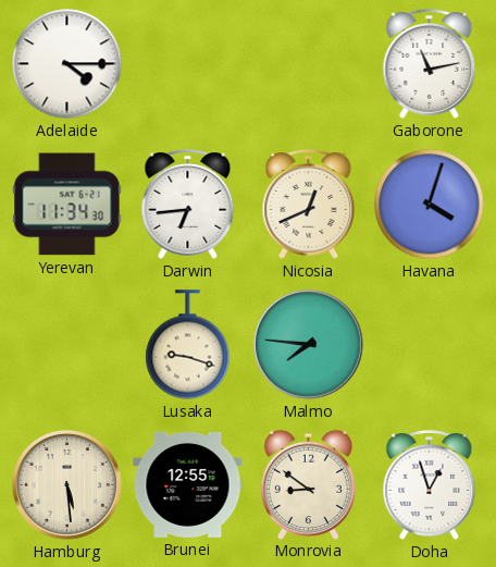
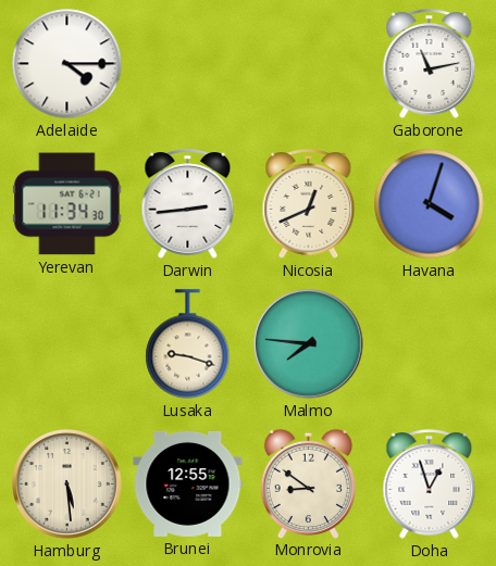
Darwin: 6:44 -> 2:44
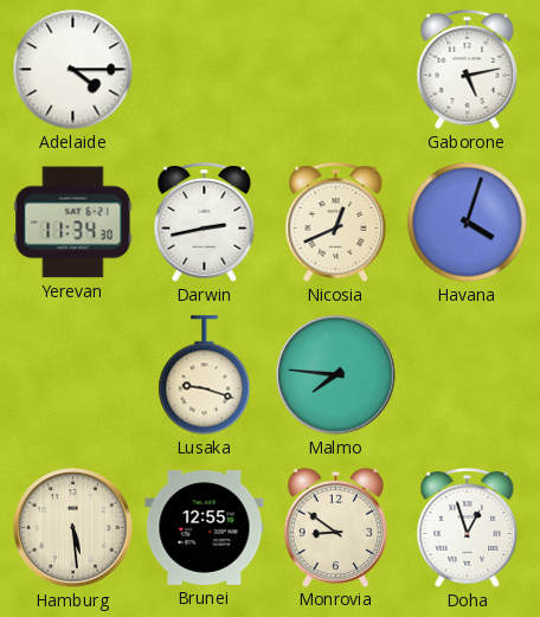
Gaborone: 11:13 -> 5:13
Darwin: 2:44 -> 2:43
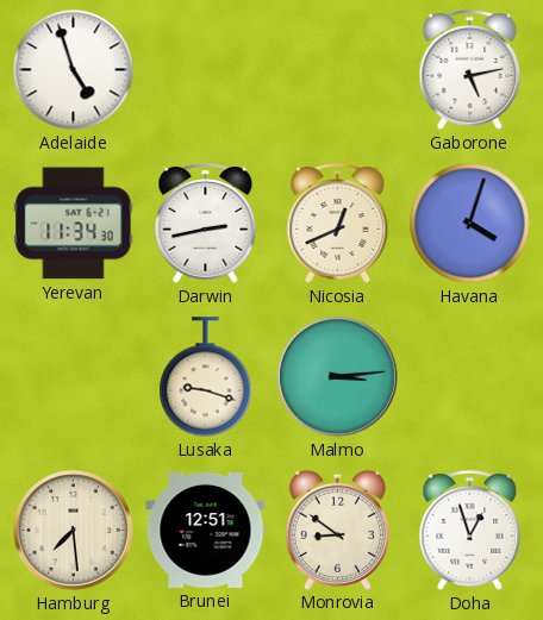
Adelaide: 4:15 -> 4:57
Malmo: 7:46 -> 3:14
Hamburg: 5:29 -> 7:29
Brunei: 12:55 -> 12:51
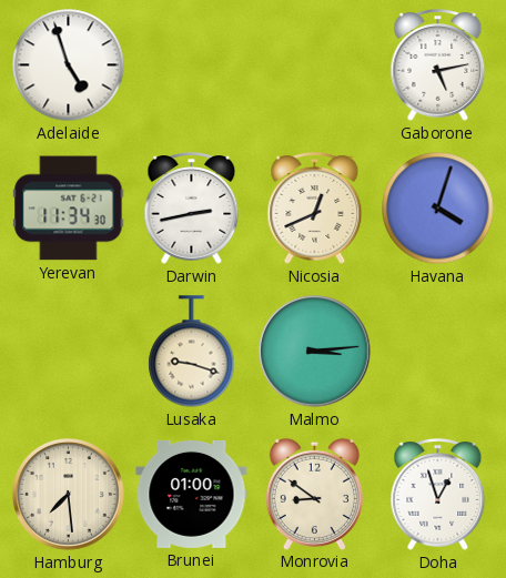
Brunei: 12:51 -> 01:00
